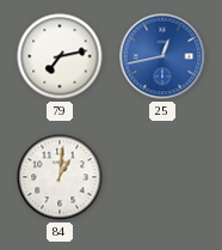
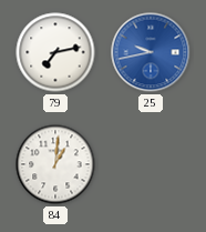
25: 12:43 -> 9:43
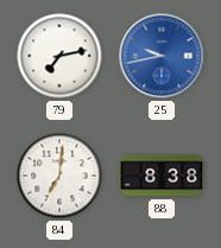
84: 1:01 -> 7:01
88: none -> 8:38
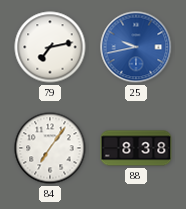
84: 7:01 -> 7:06
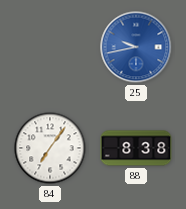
79: 7:13 -> none
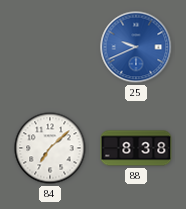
25: 9:43 -> 9:41
84: 7:06 -> 7:08
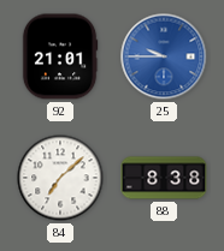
92: none -> 21:01
25: 9:41 -> 9:45
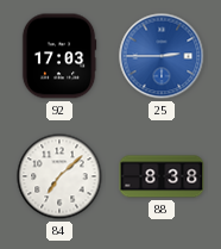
92: 21:01 -> 17:03
25: 9:45 -> 2:45
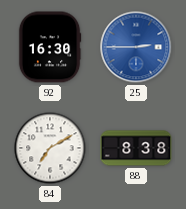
92: 17:03 -> 16:30
84: 7:08 -> 7:10
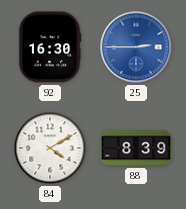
84: 7:10 -> 4:10
88: 8:38 -> 8:39
